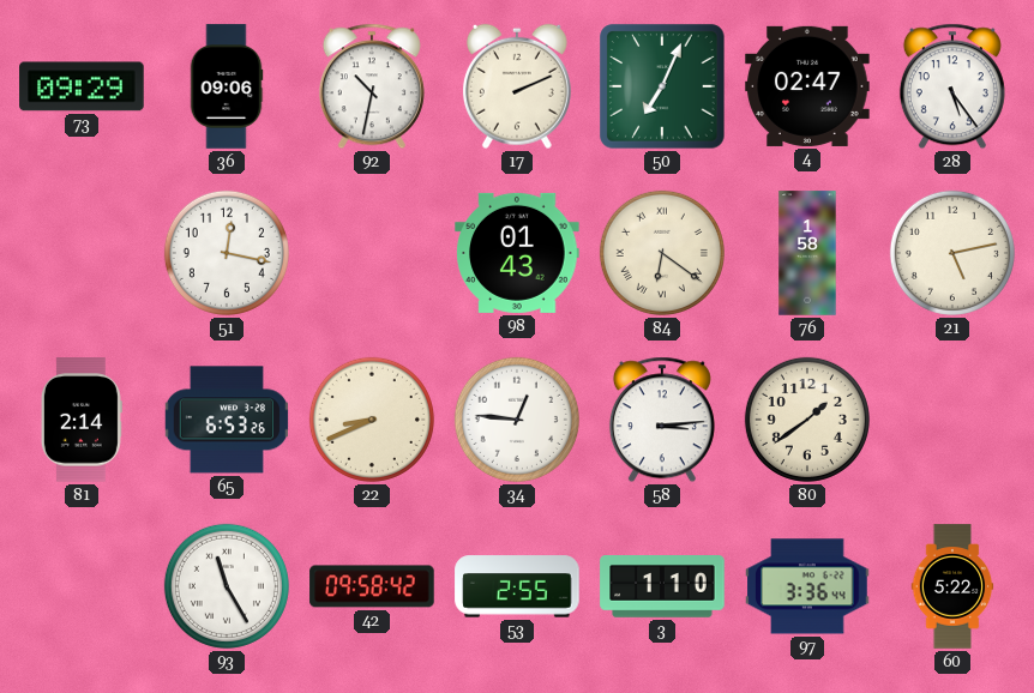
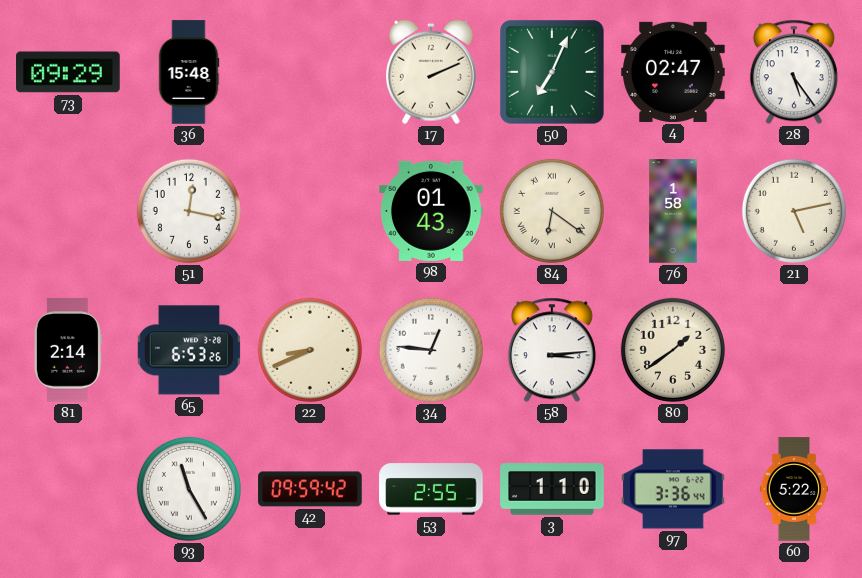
36: 09:06 -> 15:48
92: 10:32 -> none
42: 09:58 -> 09:59
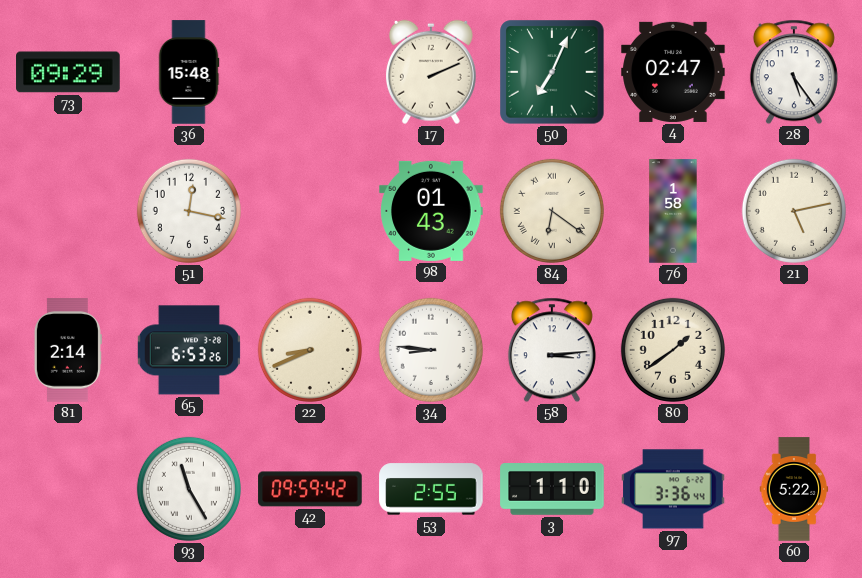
34: 12:46 -> 8:46
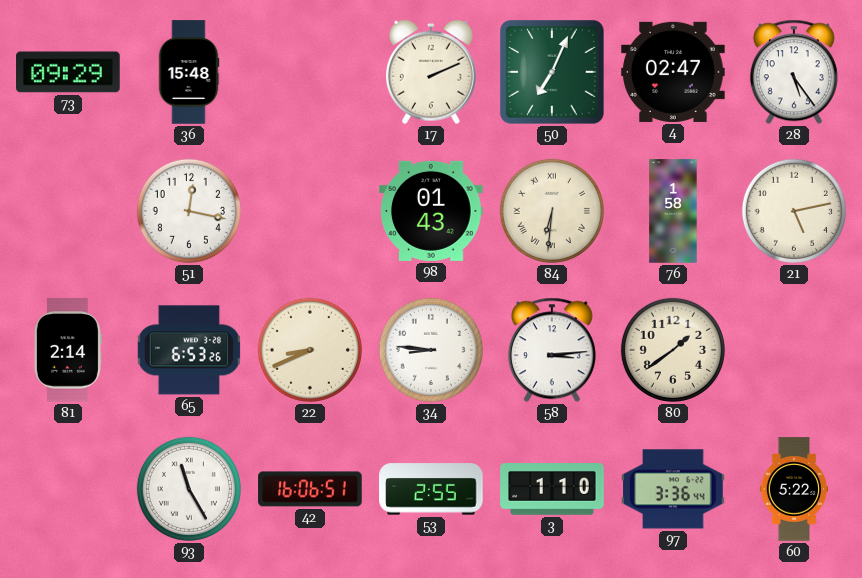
84: 6:21 -> 6:31
42: 09:59 -> 16:06
